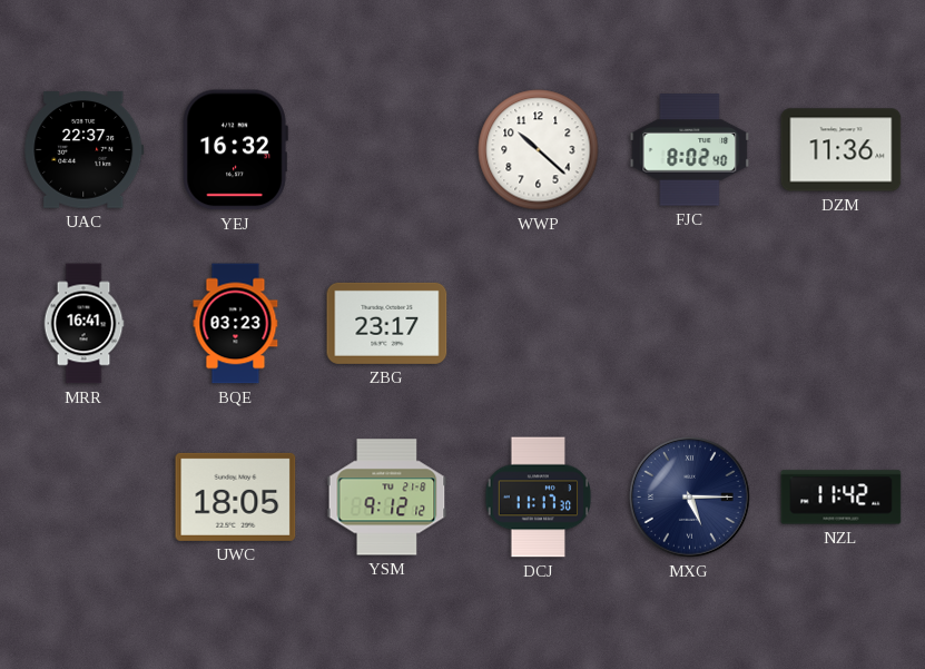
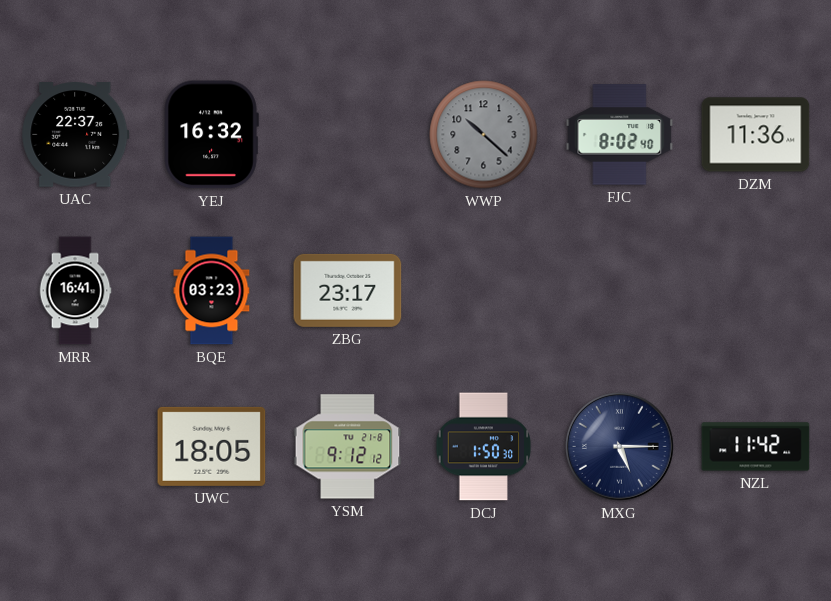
WWP dial: white -> grey
DCJ: 11:17 -> 1:50
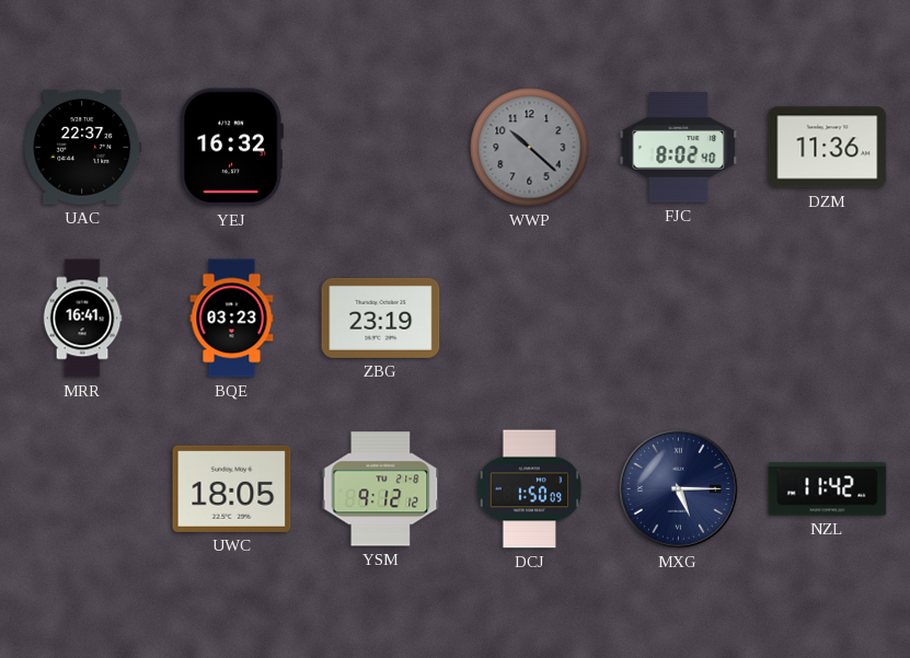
ZBG: 23:17 -> 23:19
DCJ: 1:50:30 -> 1:50:09
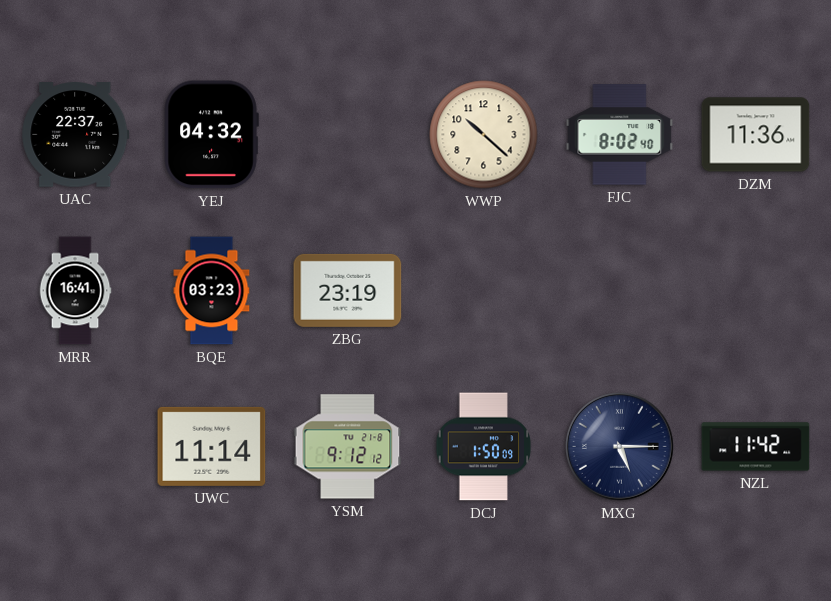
YEJ: 16:32 -> 04:32
WWP dial: grey -> cream
UWC: 18:05 -> 11:14
